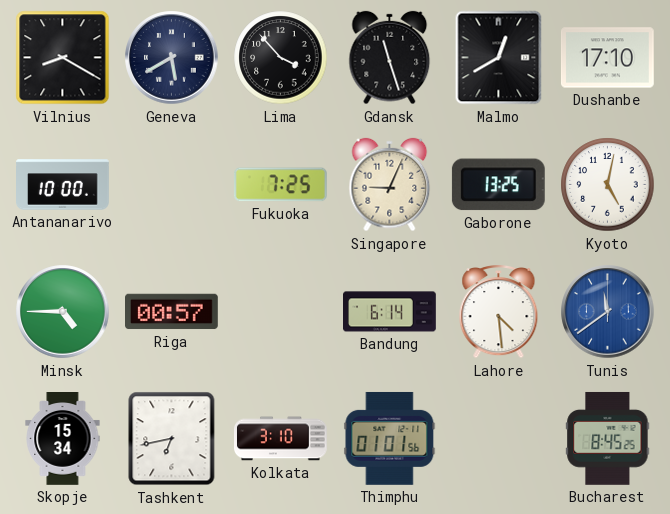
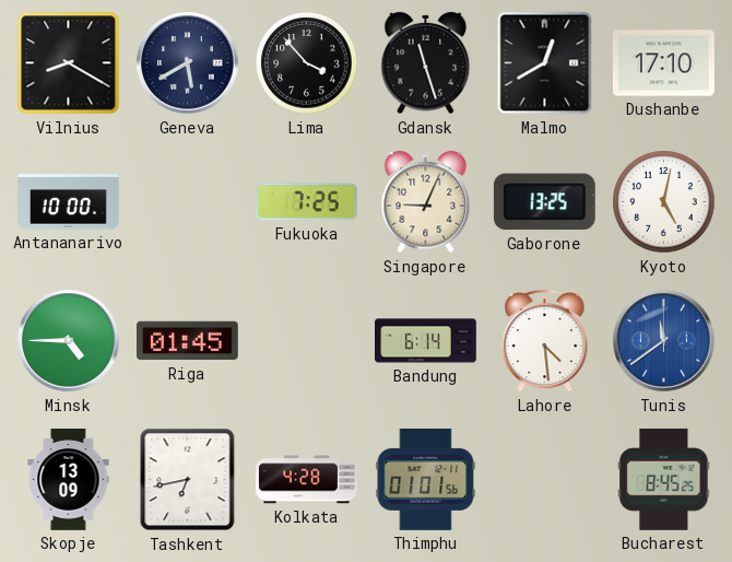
Riga: 00:57 -> 01:45
Skopje: 15:34 -> 13:09
Kolkata: 3:10 -> 4:28
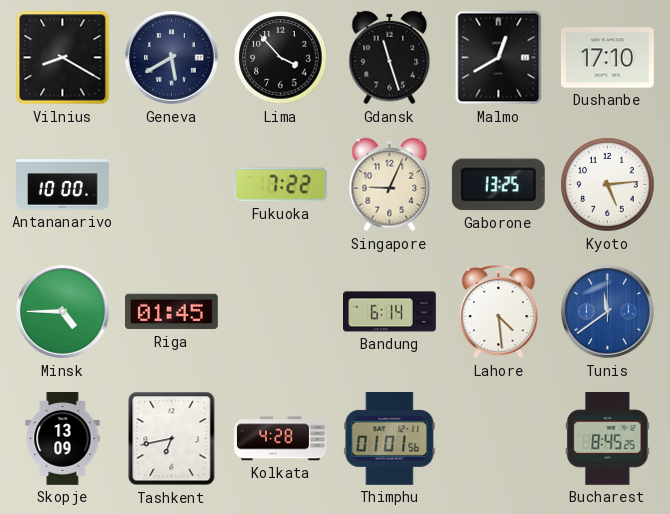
Fukuoka: 7:25 -> 7:22
Kyoto: 5:02 -> 5:14
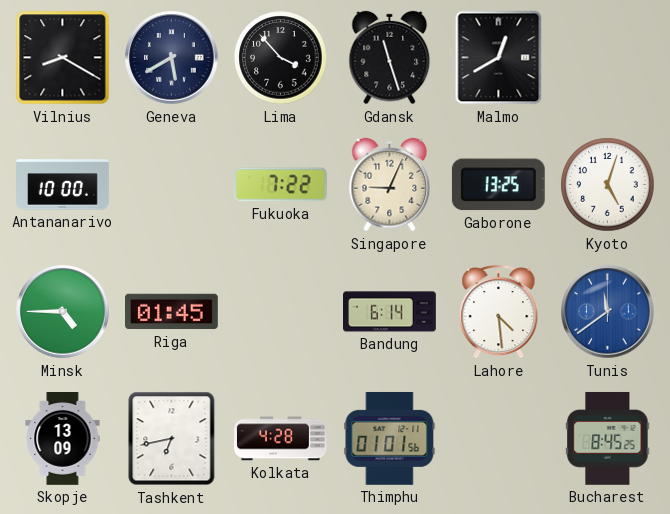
Dushanbe: 17:10 -> none
Kyoto: 5:14 -> 5:03
